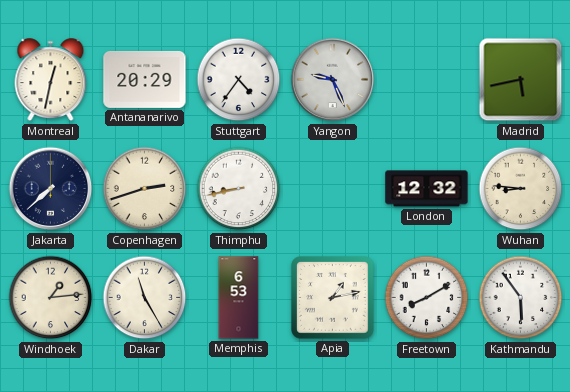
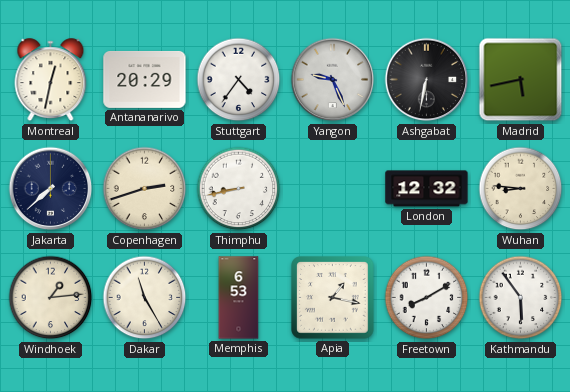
Ashgabat: none -> 6:32
Apia: 1:13 -> 1:17
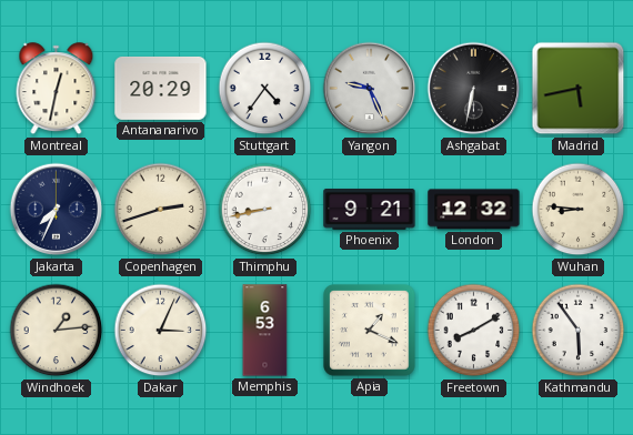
Jakarta: 7:38 -> 7:34
Phoenix: none -> 9:21
Dakar: 11:25 -> 3:04
Apia: 1:17 -> 1:19
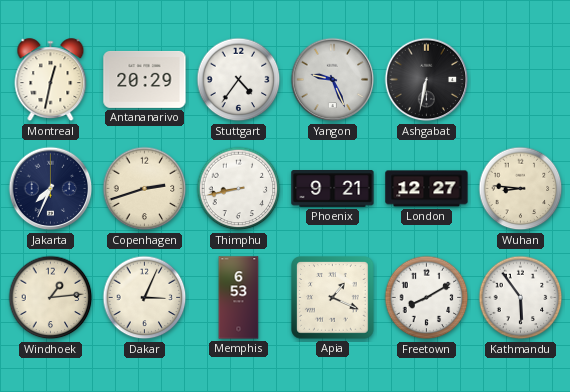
Madrid: 5:43 -> none
London: 12:32 -> 12:27
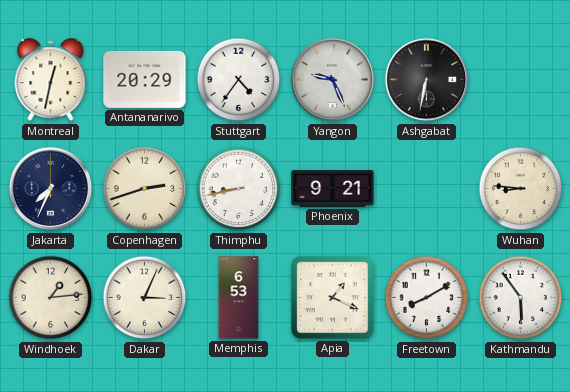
London: 12:27 -> none
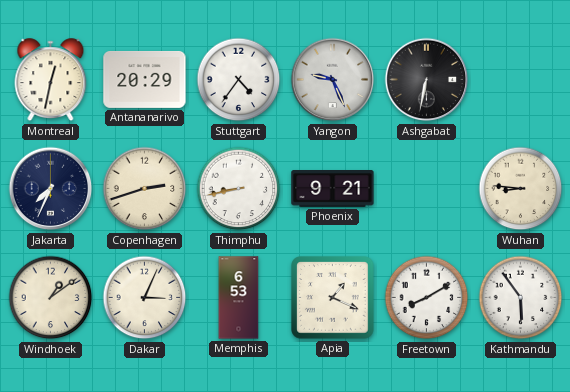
Windhoek: 1:14 -> 1:09
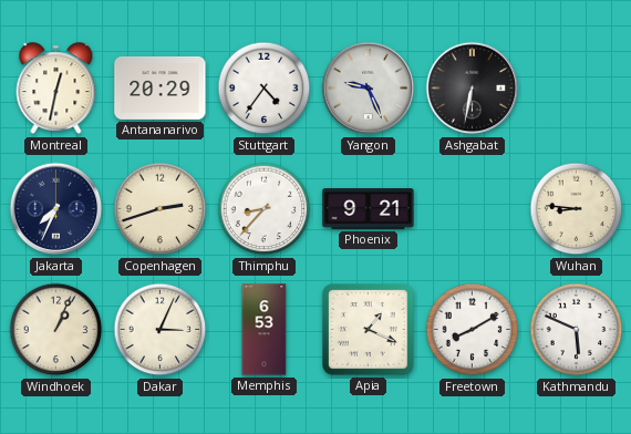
Thimphu: 8:43 -> 8:37
Windhoek: 1:09 -> 1:04
Kathmandu: 5:54 -> 5:49
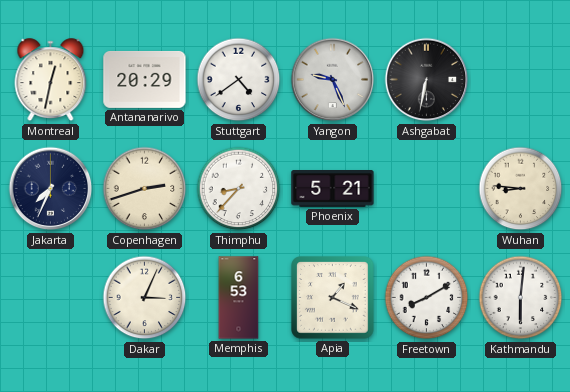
Stuttgart: 4:36 -> 4:39
Phoenix: 9:21 -> 5:21
Windhoek: 1:04 -> none
Kathmandu: 5:49 -> 6:01
